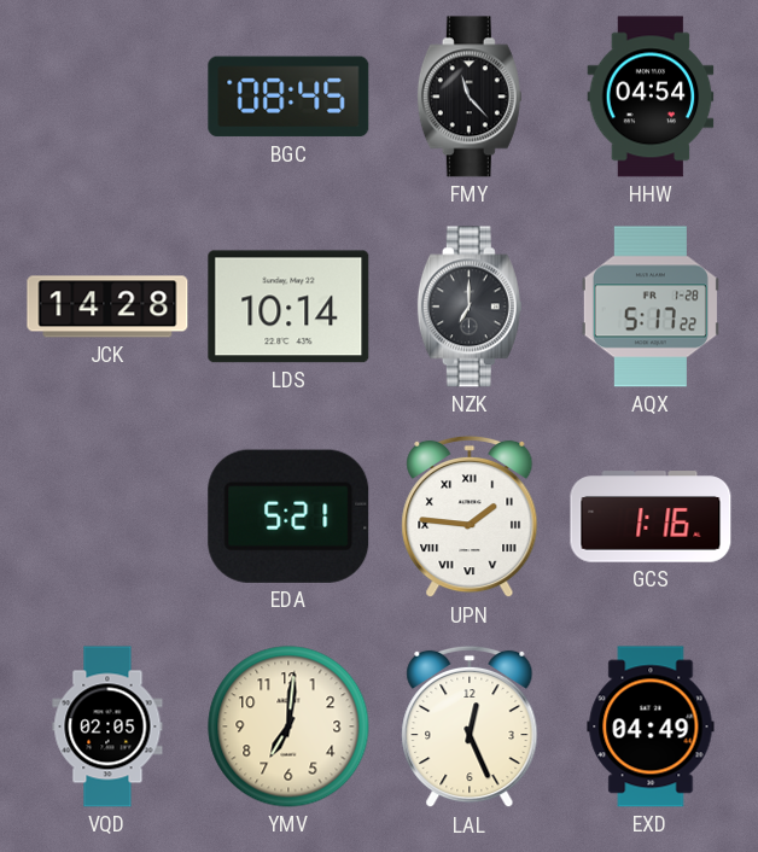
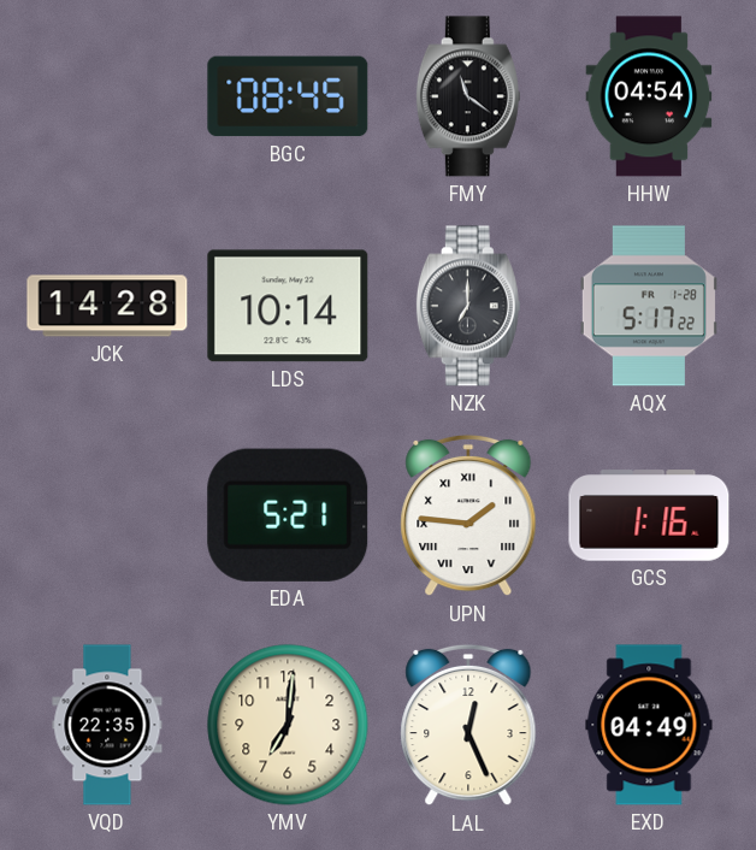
FMY: 11:23 -> 11:21
VQD: 02:05 -> 22:35
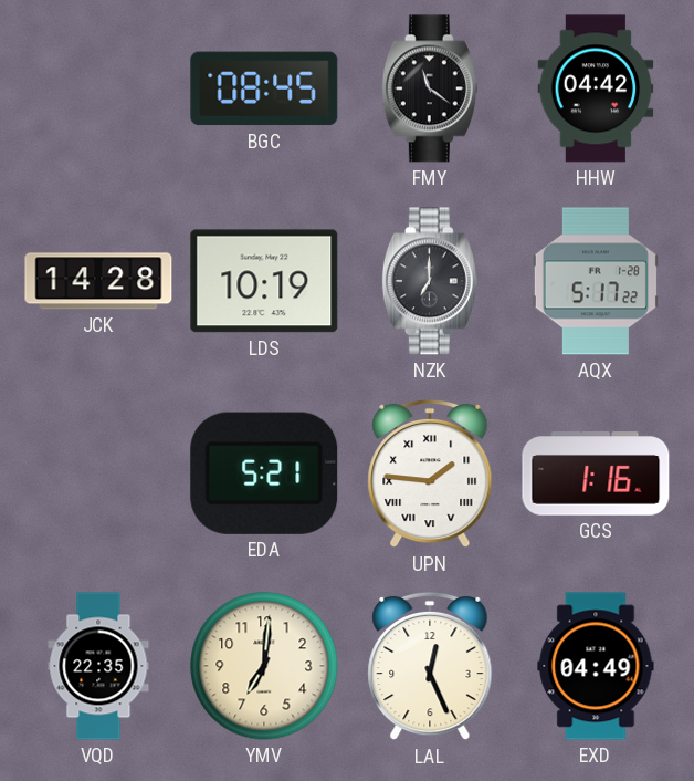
HHW: 04:54 -> 04:42
LDS: 10:14 -> 10:19
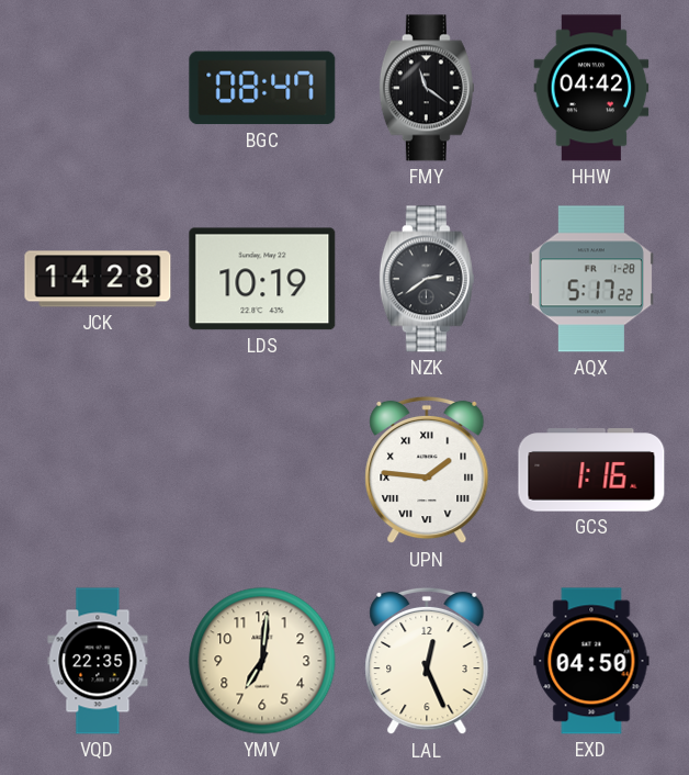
BGC: 08:45 -> 08:47
NZK: 7:00 -> 2:39
EDA: 5:21 -> none
EXD: 04:49 -> 04:50
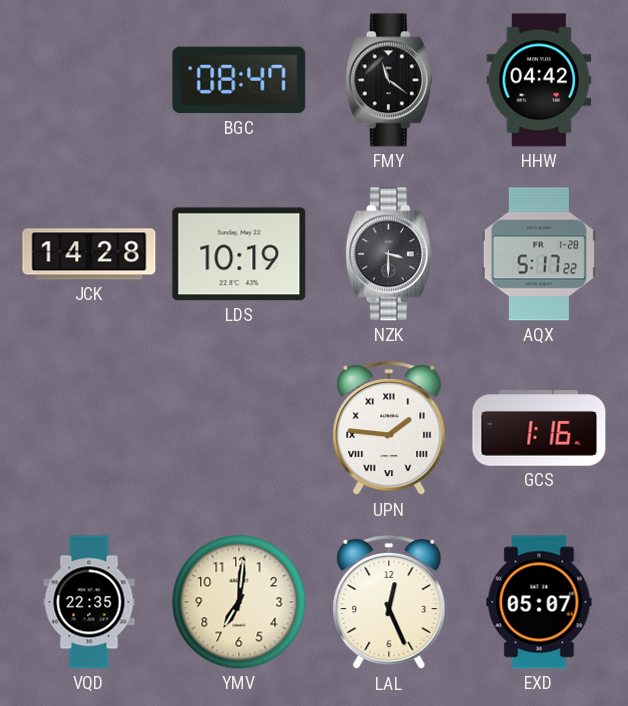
NZK: 2:39 -> 3:30
EXD: 04:50 -> 05:07
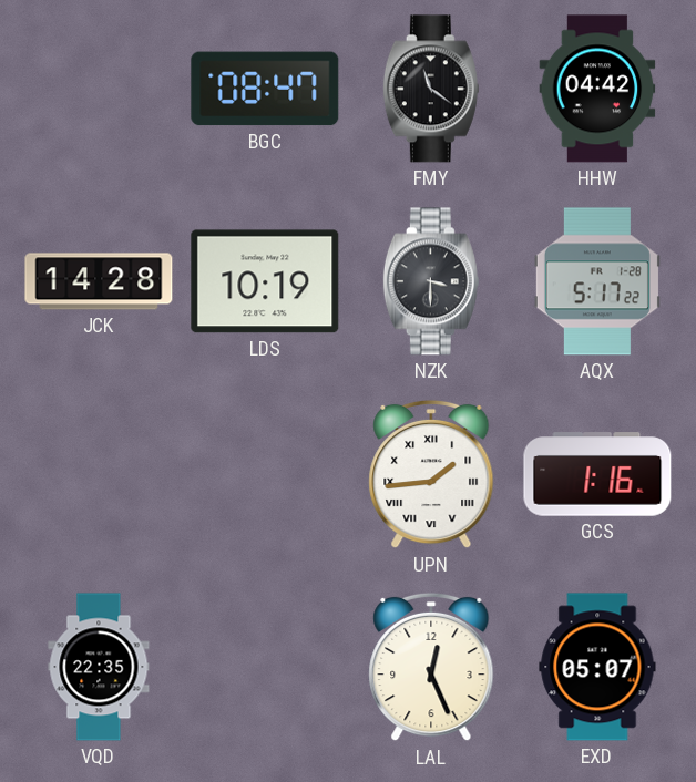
UPN: 1:46 -> 1:44
YMV: 7:01 -> none
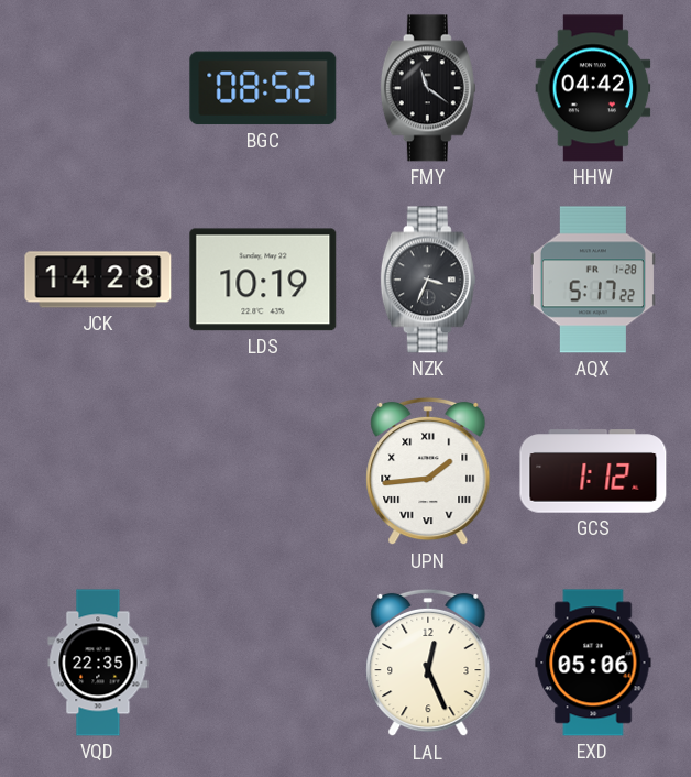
BGC: 08:47 -> 08:52
NZK: 3:30 -> 3:34
GCS: 1:16 -> 1:12
EXD: 05:07 -> 05:06
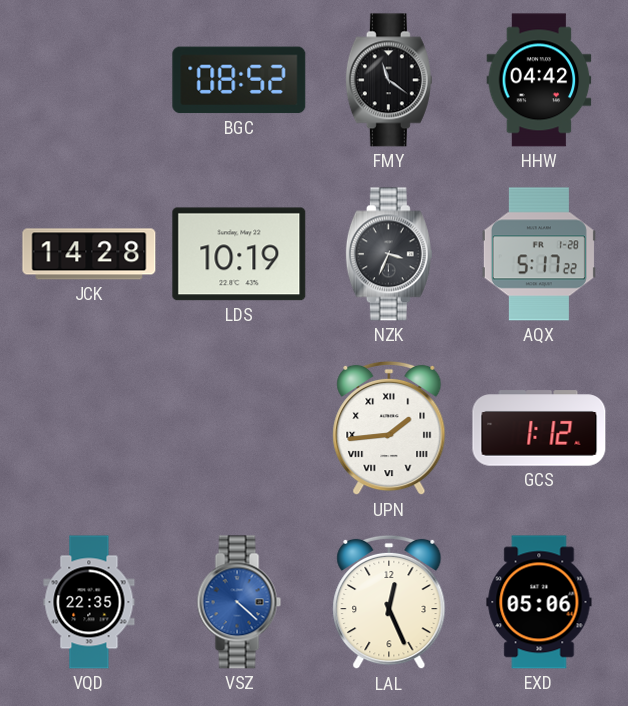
VSZ: none -> 4:22
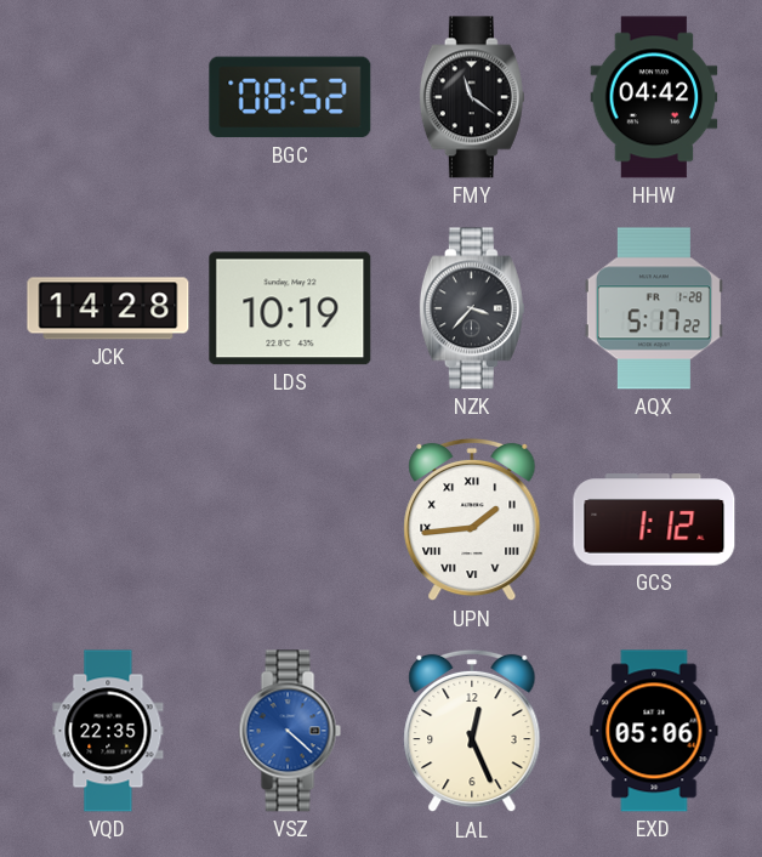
NZK: 3:34 -> 3:37
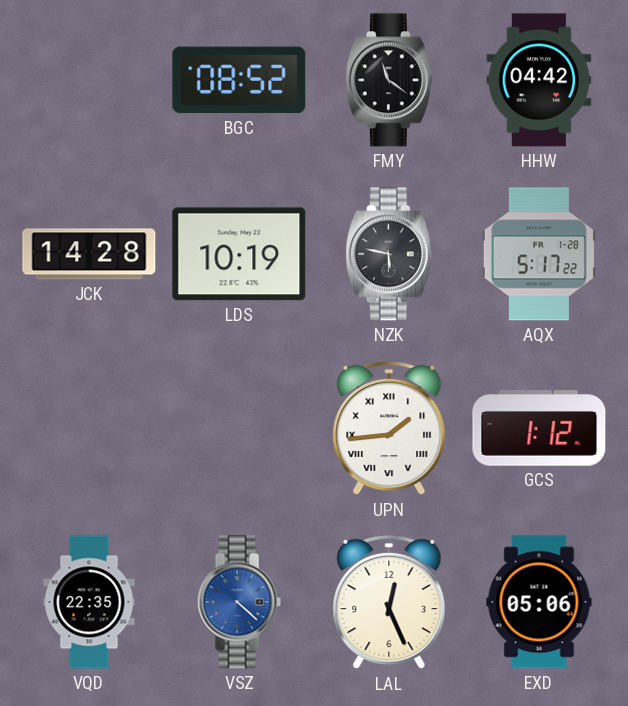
NZK: 3:37 -> 5:47
